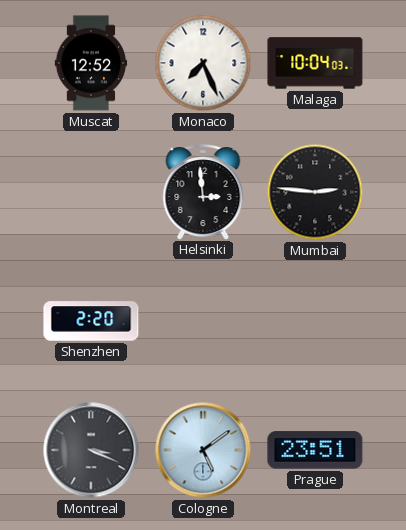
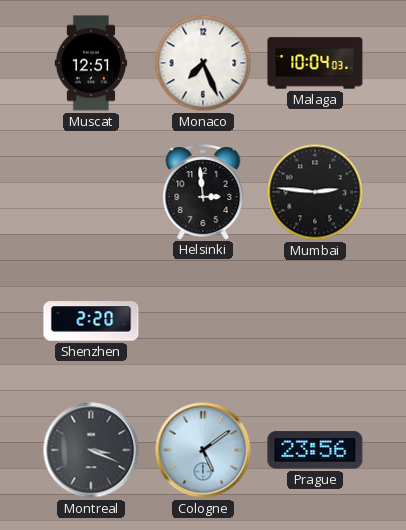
Muscat: 12:52 -> 12:51
Prague: 23:51 -> 23:56
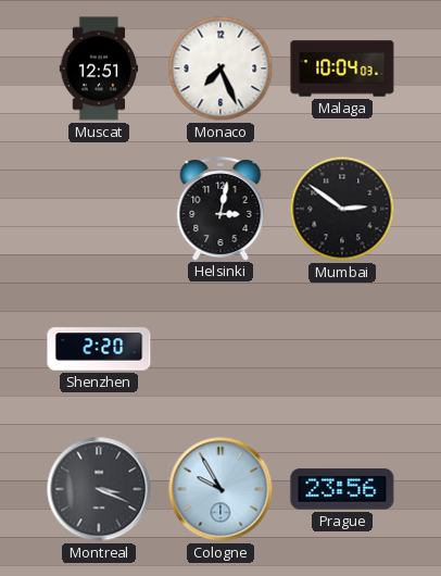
Helsinki: 2:59 -> 3:02
Mumbai: 2:46 -> 2:51
Cologne: 5:09 -> 9:55
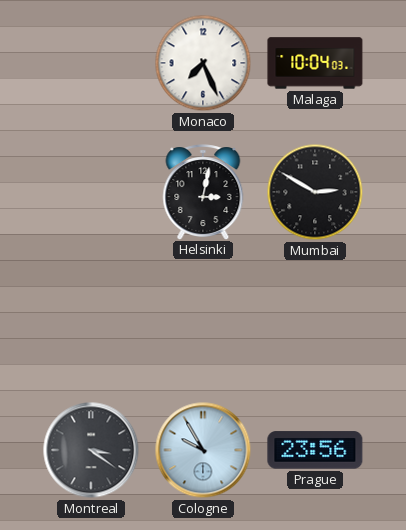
Muscat: 12:51 -> none
Mumbai: 2:51 -> 2:50
Shenzhen: 2:20 -> none
Montreal: 3:19 -> 3:21
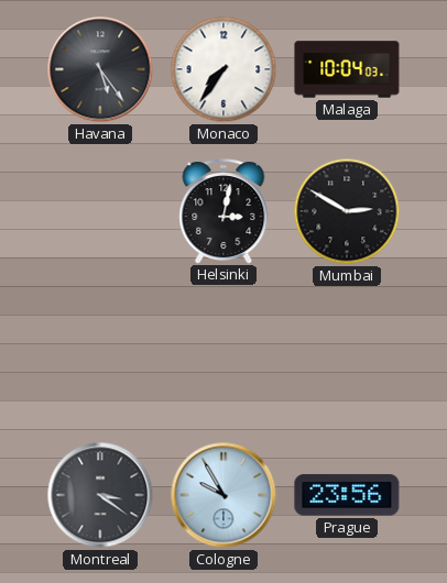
Havana: none -> 5:24
Monaco: 7:26 -> 7:36
